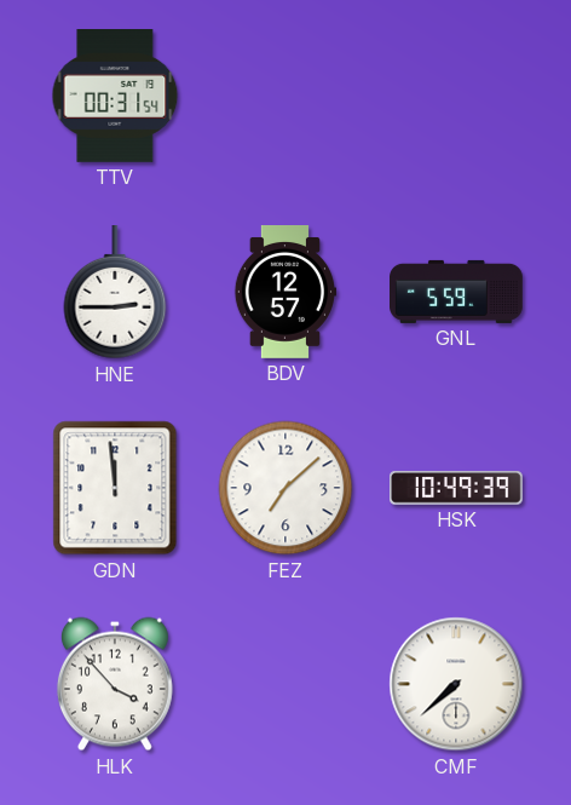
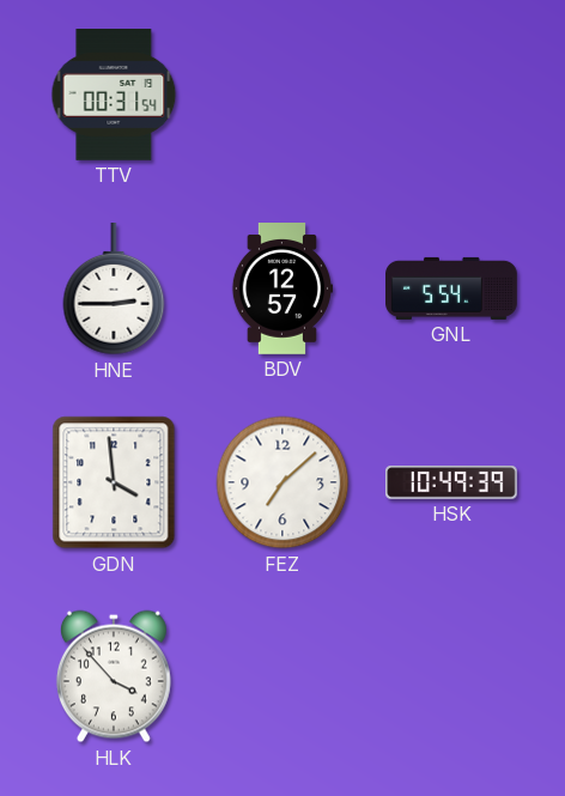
GNL: 5:59 -> 5:54
GDN: 11:59 -> 3:59
CMF: 7:38 -> none
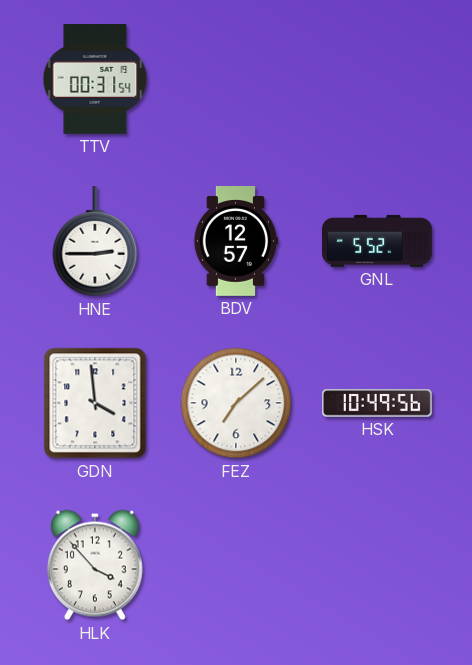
GNL: 5:54 -> 5:52
HSK: 10:49:39 -> 10:49:56
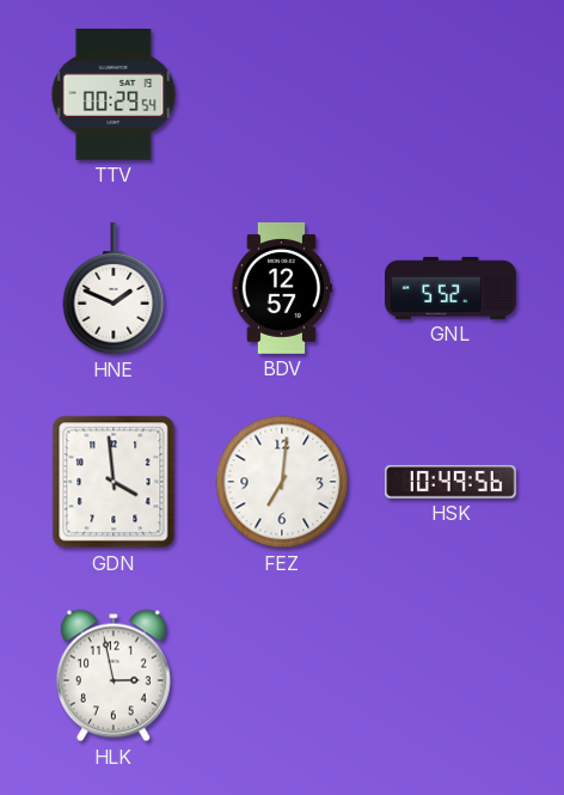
TTV: 00:31 -> 00:29
HNE: 2:45 -> 1:49
FEZ: 7:08 -> 7:01
HLK: 3:53 -> 2:58
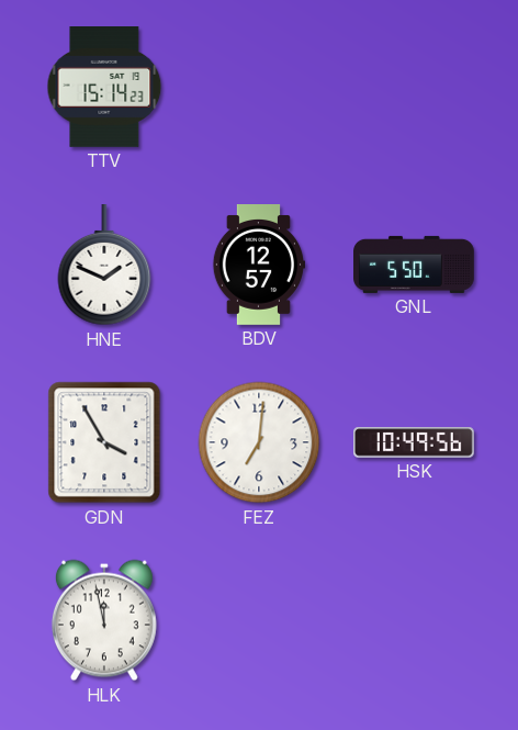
TTV: 00:29 -> 15:14
GNL: 5:52 -> 5:50
GDN: 3:59 -> 3:55
HLK: 2:58 -> 11:58
